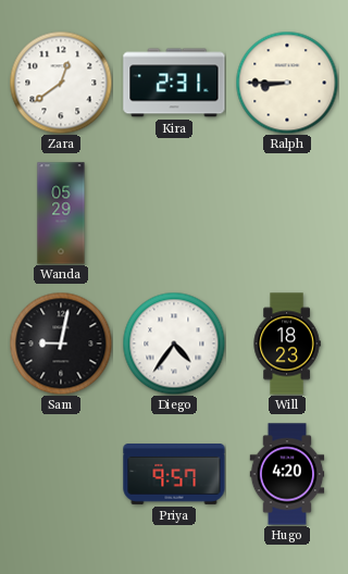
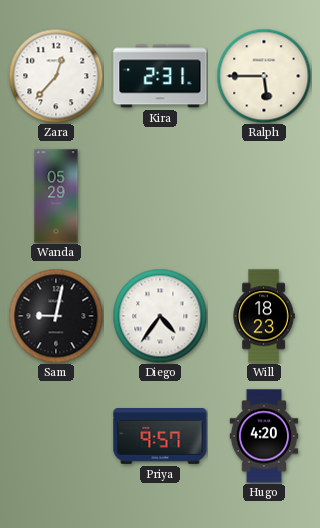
Zara: 12:39 -> 12:37
Ralph: 8:45 -> 5:45
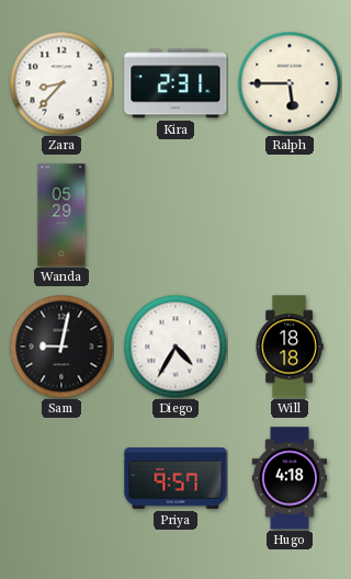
Zara: 12:37 -> 8:37
Diego: 4:36 -> 4:35
Will: 18:23 -> 18:18
Hugo: 4:20 -> 4:18
